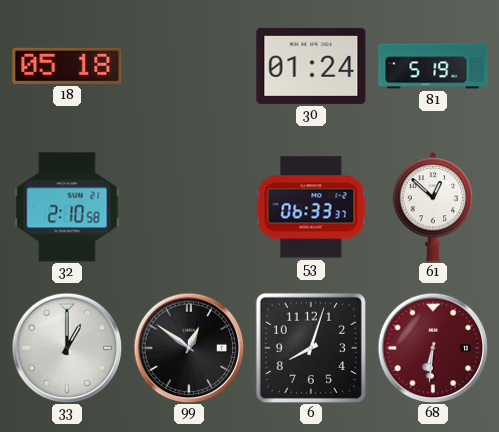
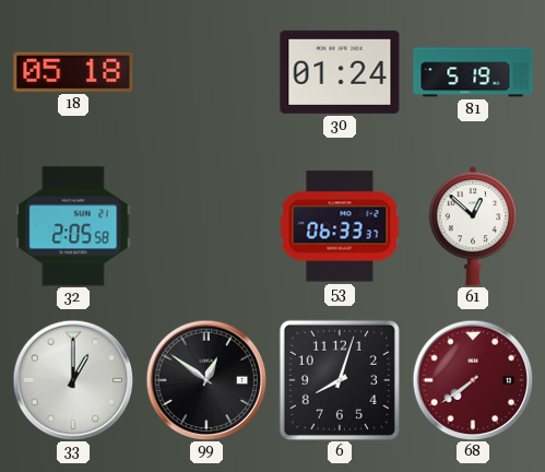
32: 2:10 -> 2:05
68: 6:31 -> 7:39
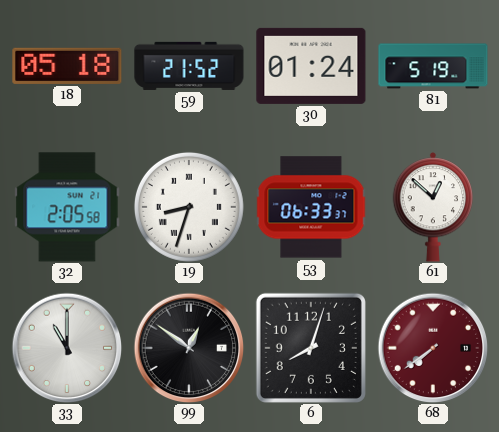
59: none -> 21:52
19: none -> 8:33
33: 1:00 -> 11:00
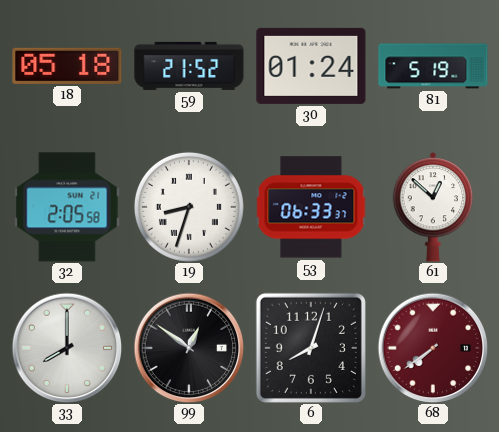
33: 11:00 -> 8:00
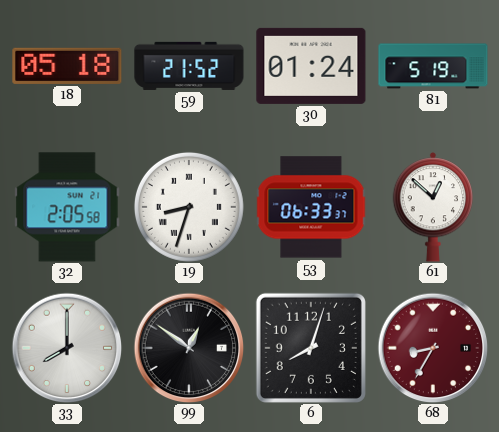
68: 7:39 -> 8:35
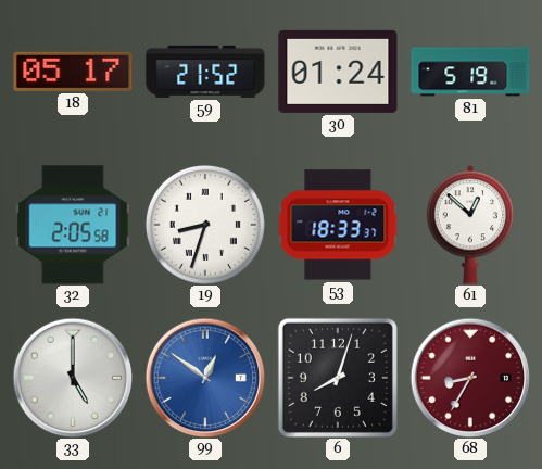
18: 05:18 -> 05:17
53: 06:33 -> 18:33
33: 8:00 -> 5:00
99 dial: black -> blue
